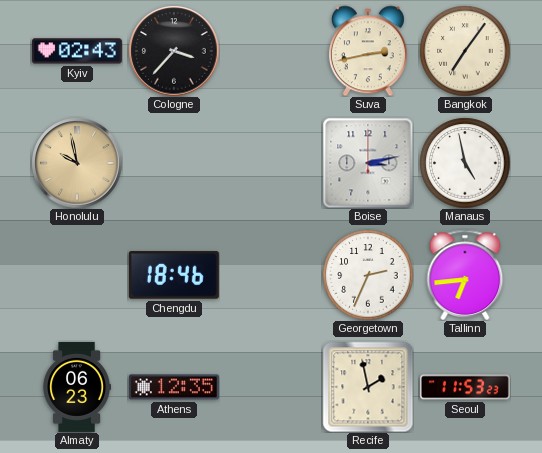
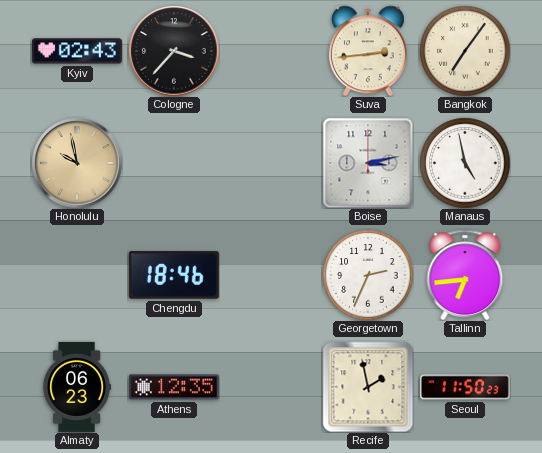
Suva: 2:43 -> 2:44
Seoul: 11:53 -> 11:50
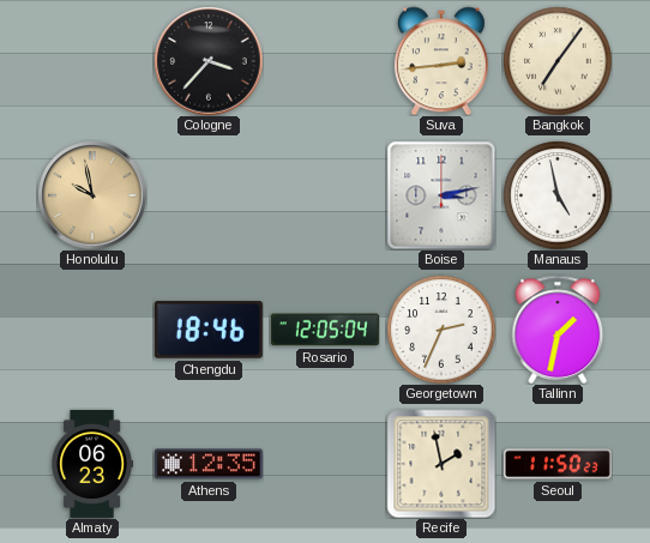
Kyiv: 02:43 -> none
Rosario: none -> 12:05
Tallinn: 6:44 -> 1:32
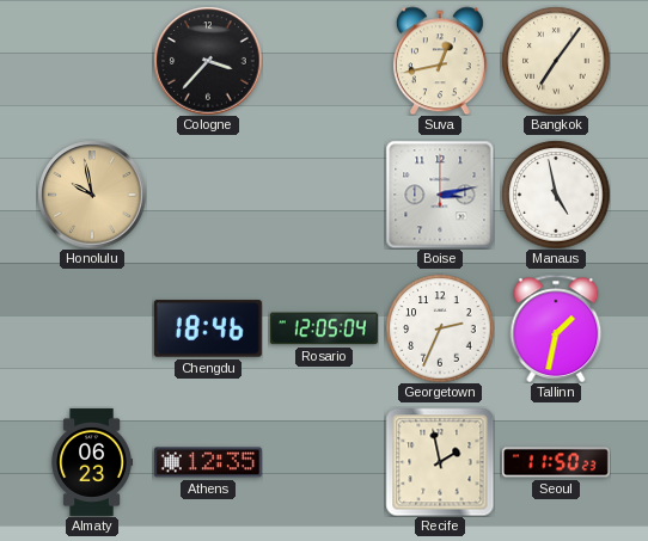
Suva: 2:44 -> 12:43
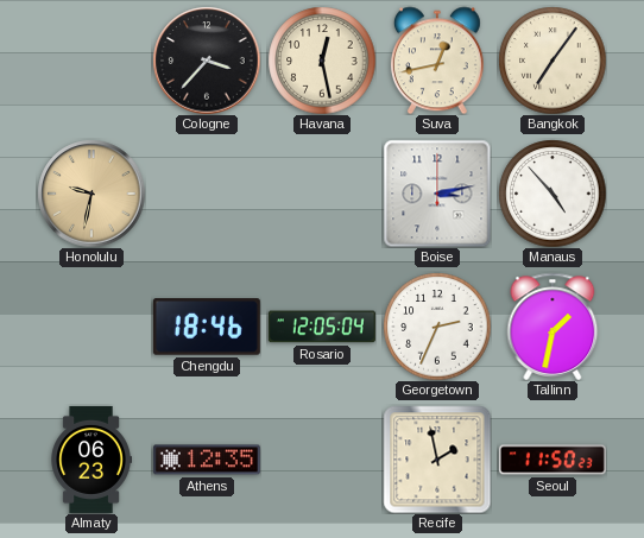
Havana: none -> 12:28
Honolulu: 9:58 -> 9:32
Manaus: 4:58 -> 4:53
